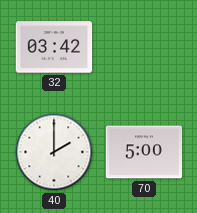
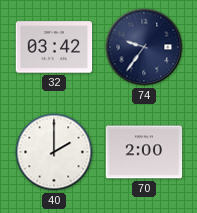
74: none -> 9:36
70: 5:00 -> 2:00
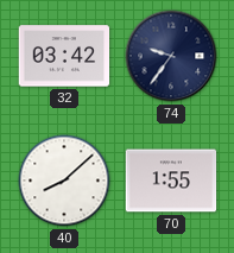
40: 2:00 -> 8:08
70: 2:00 -> 1:55
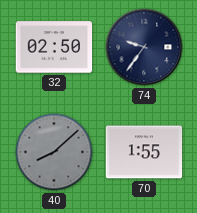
32: 03:42 -> 02:50
40 dial: white -> grey
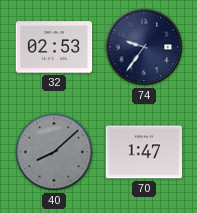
32: 02:50 -> 02:53
70: 1:55 -> 1:47
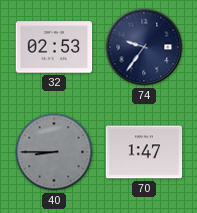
40: 8:08 -> 8:45
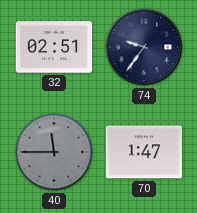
32: 02:53 -> 02:51
40: 8:45 -> 11:45
